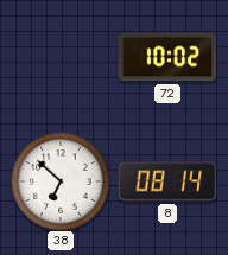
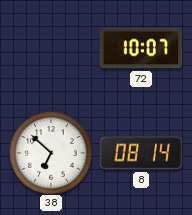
72: 10:02 -> 10:07
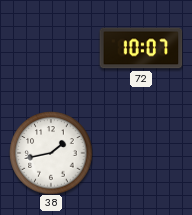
38: 6:52 -> 1:43
8: 08:14 -> none
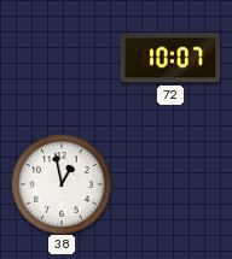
38: 1:43 -> 12:58
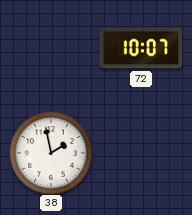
38: 12:58 -> 1:58
